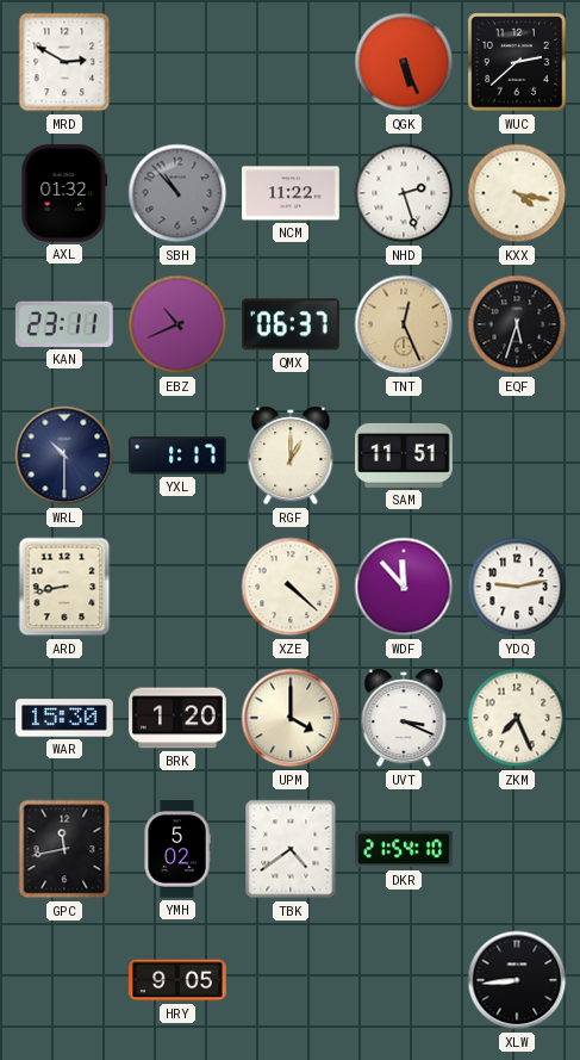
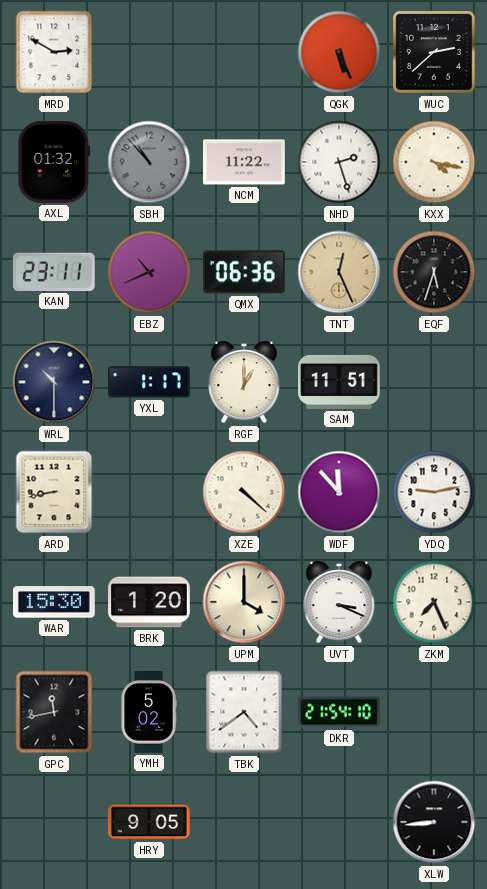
QMX: 06:37 -> 06:36
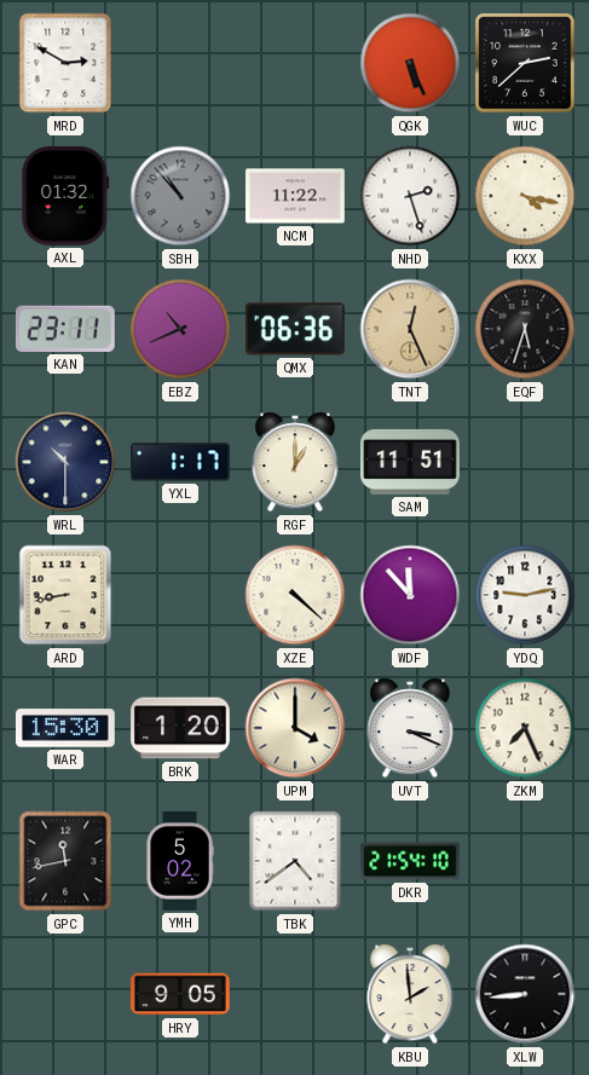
KBU: none -> 1:59
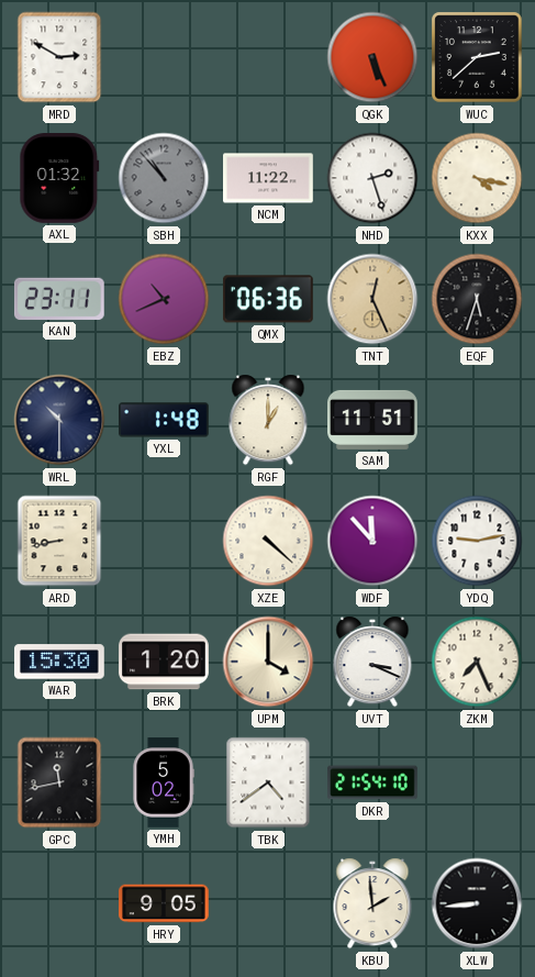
YXL: 1:17 -> 1:48
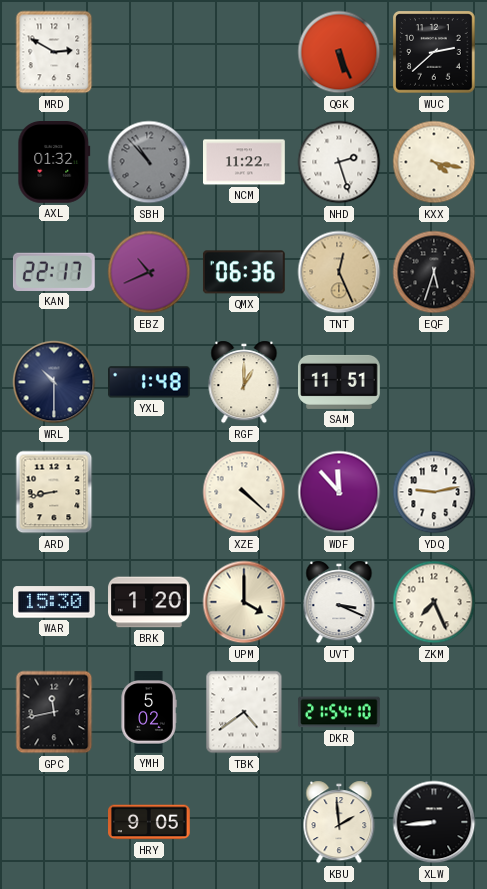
KAN: 23:11 -> 22:17
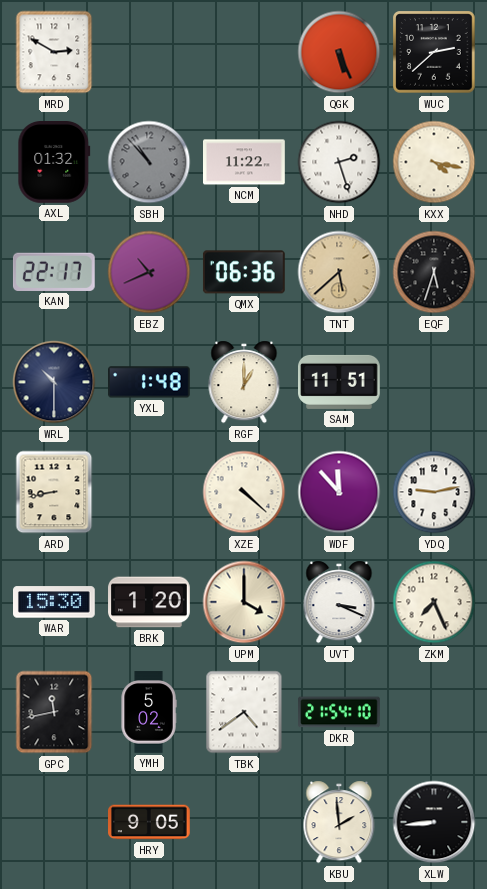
TNT: 12:26 -> 5:38
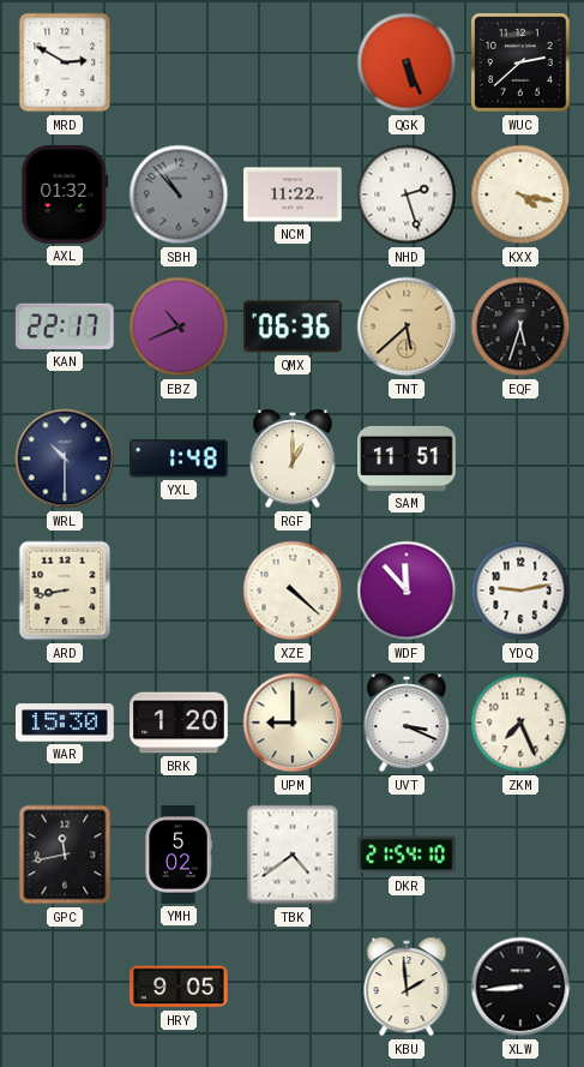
UPM: 4:00 -> 9:00
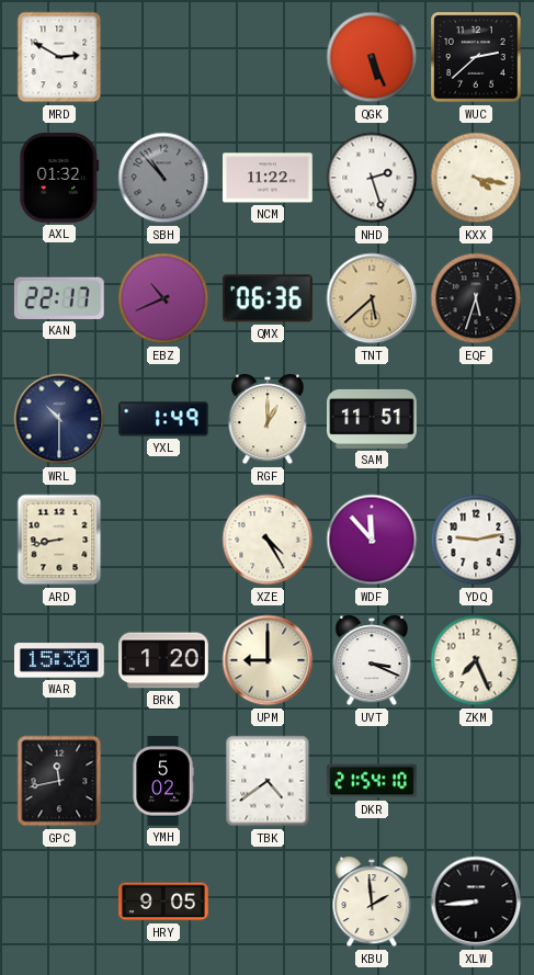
YXL: 1:48 -> 1:49
XZE: 4:22 -> 4:25
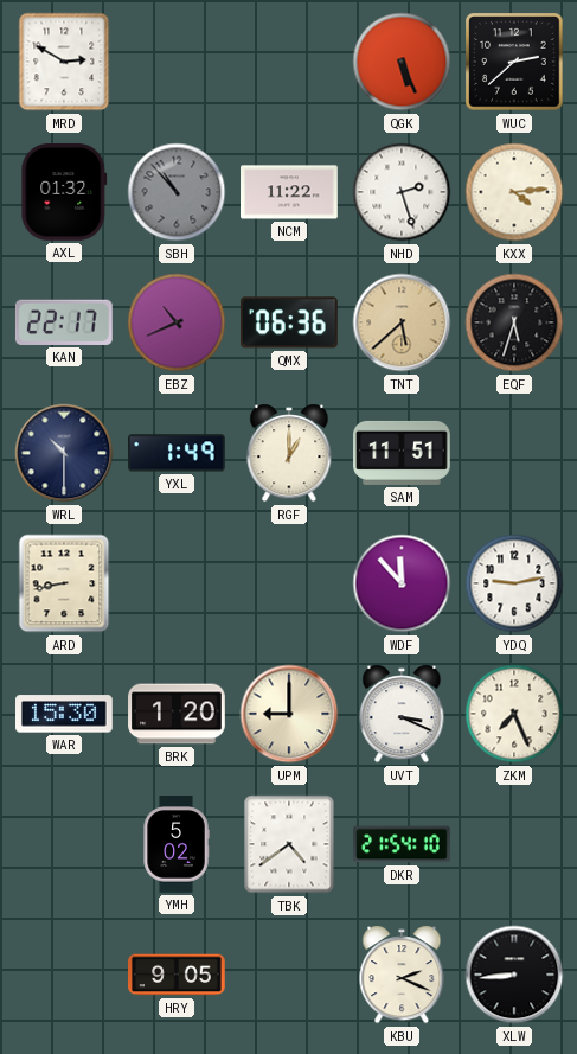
KXX: 4:17 -> 4:14
XZE: 4:25 -> none
GPC: 11:43 -> none
KBU: 1:59 -> 2:19
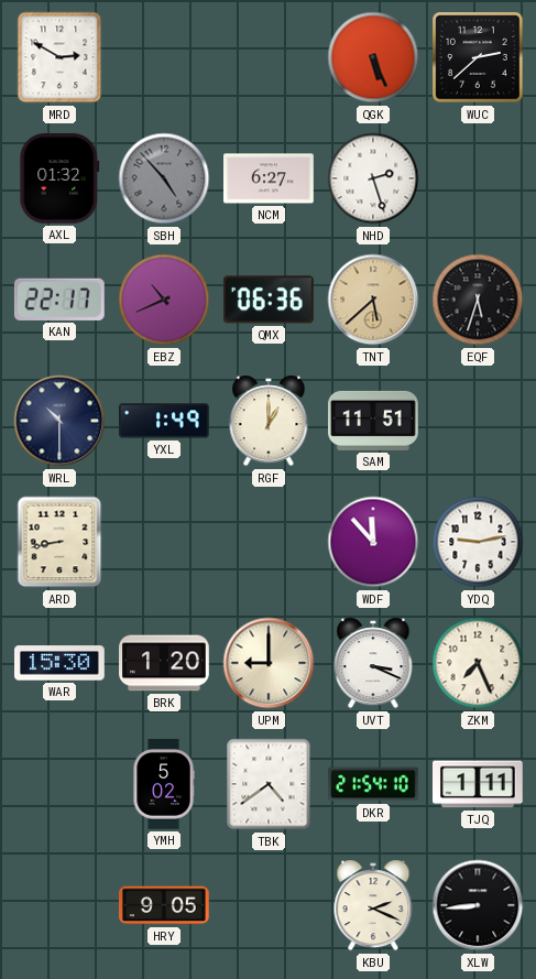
SBH: 10:53 -> 4:53
NCM: 11:22 -> 6:27
KXX: 4:14 -> none
TJQ: none -> 1:11
